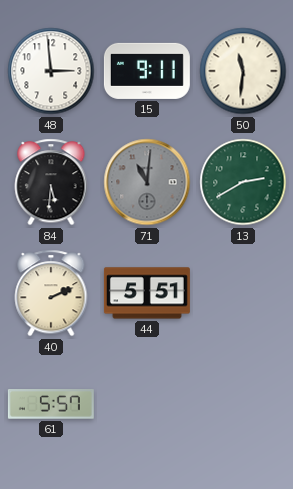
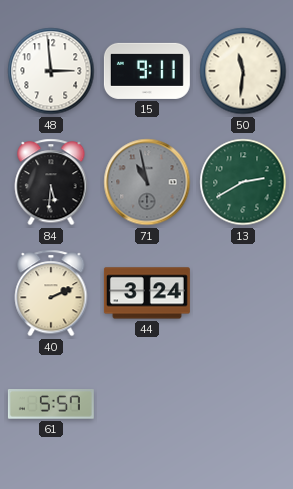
71: 11:01 -> 10:58
44: 5:51 -> 3:24
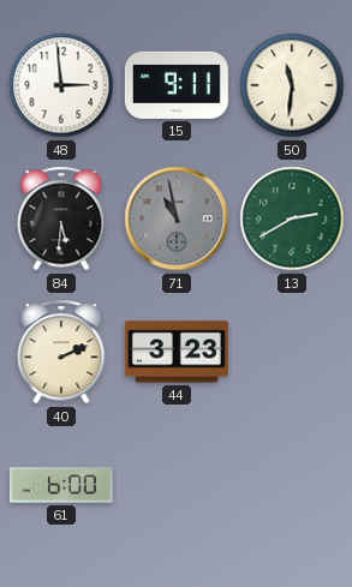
44: 3:24 -> 3:23
61: 5:57 -> 6:00
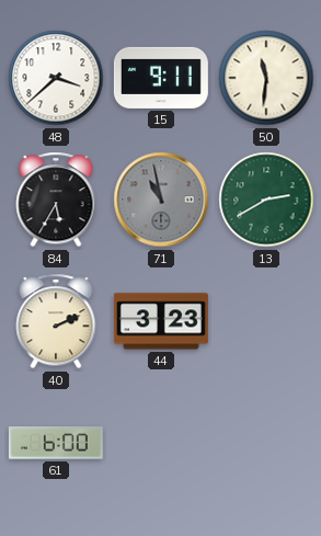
48: 2:59 -> 3:38
84: 5:31 -> 5:35
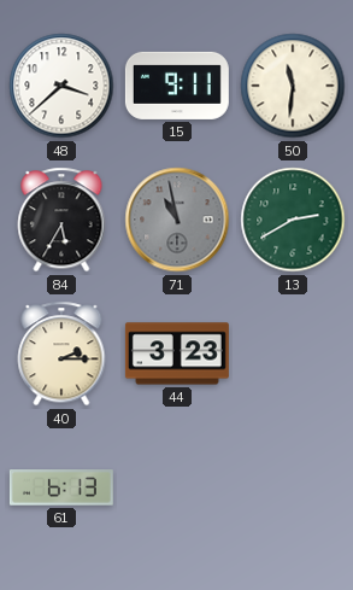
40: 2:11 -> 2:15
61: 6:00 -> 6:13
